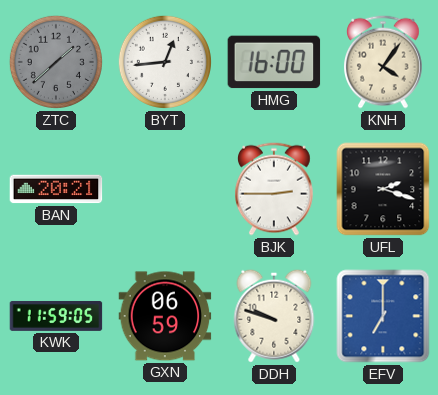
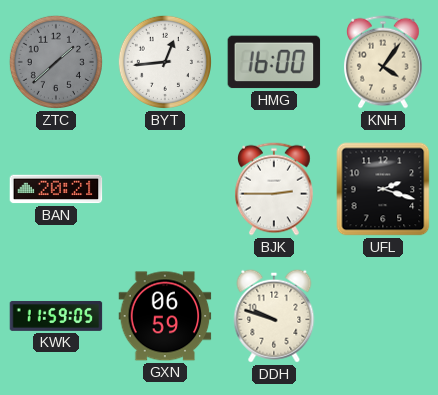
EFV: 7:00 -> none
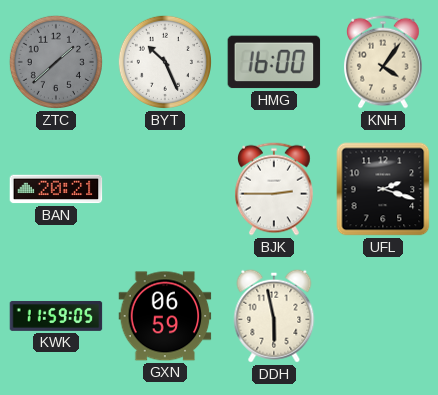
BYT: 12:44 -> 10:26
DDH: 9:48 -> 5:58
